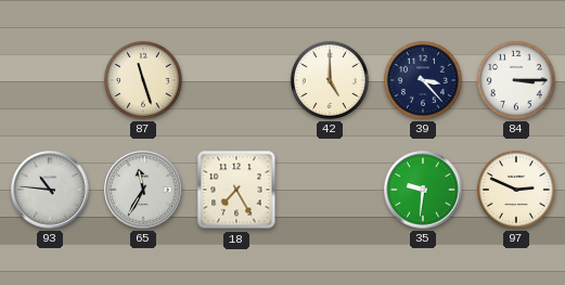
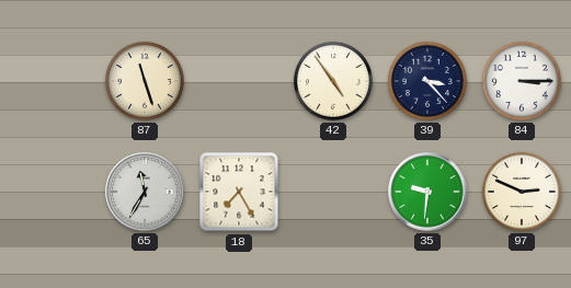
42: 5:00 -> 4:54
93: 10:46 -> none
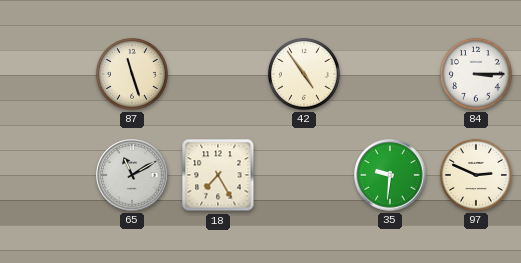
39: 3:23 -> none
65: 11:35 -> 11:10
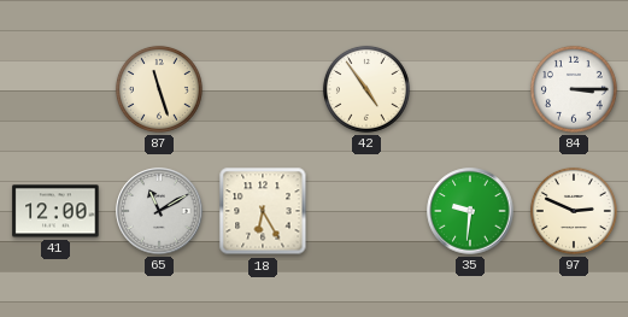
41: none -> 12:00
18: 7:25 -> 6:25
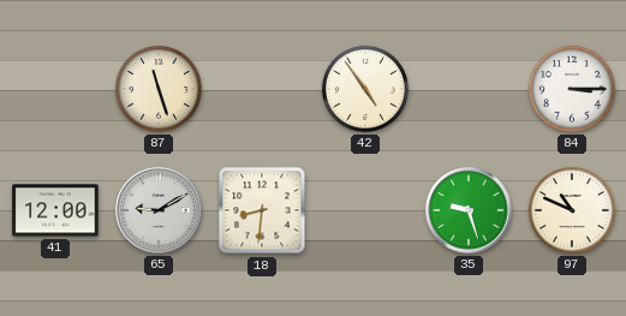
65: 11:10 -> 9:10
18: 6:25 -> 8:31
35: 9:31 -> 9:27
97: 2:49 -> 10:49
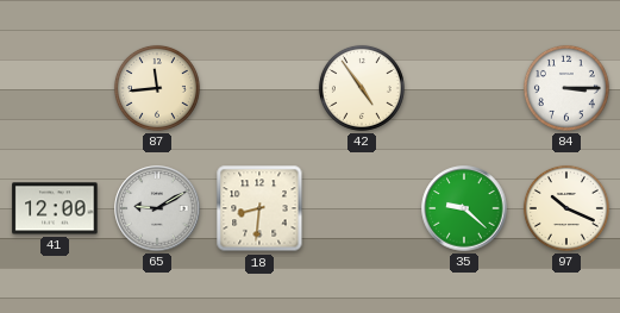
87: 11:27 -> 11:44
35: 9:27 -> 9:22
97: 10:49 -> 10:19
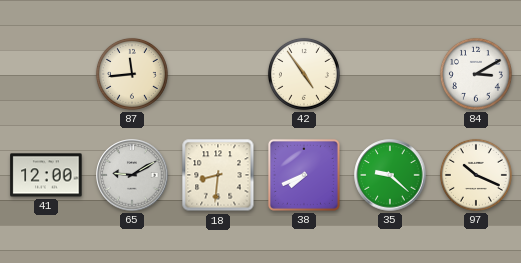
84: 3:15 -> 3:10
38: none -> 7:41
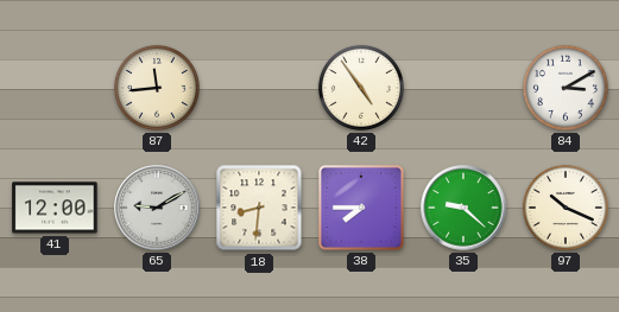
38: 7:41 -> 7:45
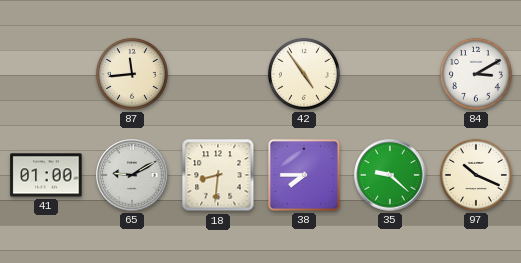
41: 12:00 -> 01:00
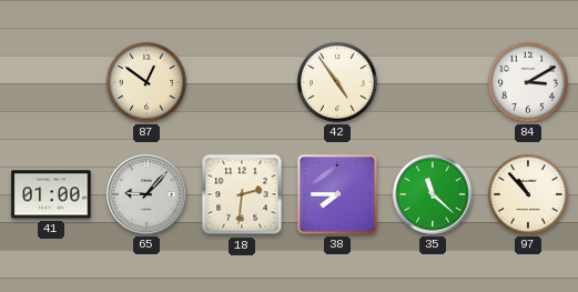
87: 11:44 -> 12:51
65: 9:10 -> 9:07
18: 8:31 -> 2:31
35: 9:22 -> 11:22
97: 10:19 -> 10:53
